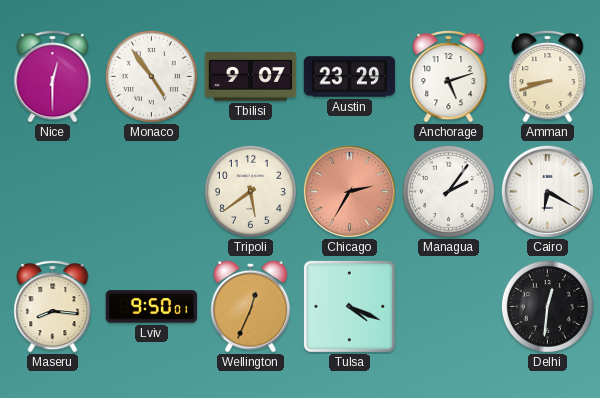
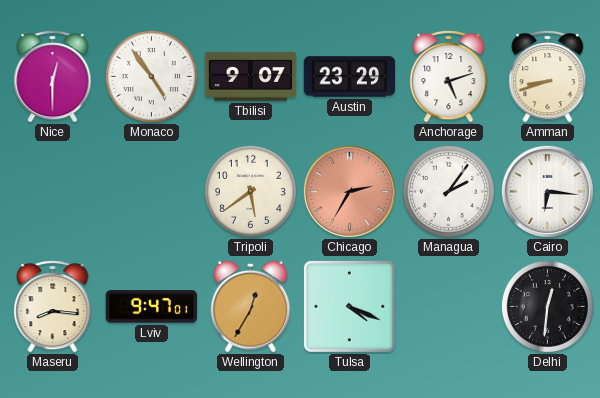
Cairo: 6:20 -> 6:16
Lviv: 9:50 -> 9:47
Wellington: 12:34 -> 12:35
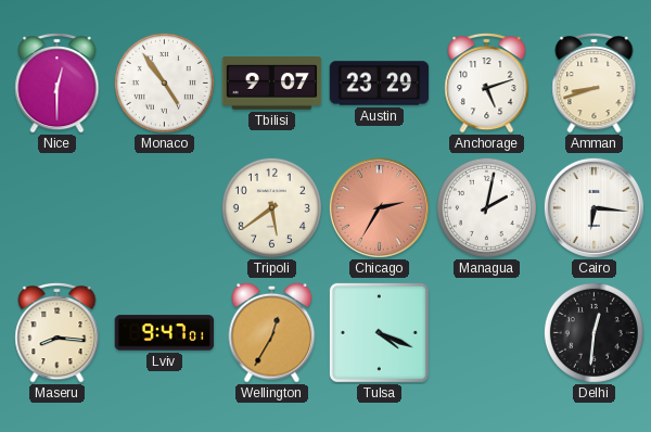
Managua: 2:06 -> 2:02
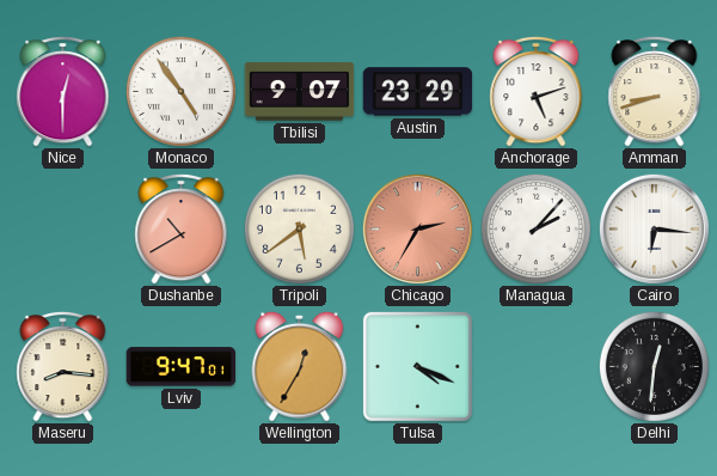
Dushanbe: none -> 10:40
Managua: 2:02 -> 2:07
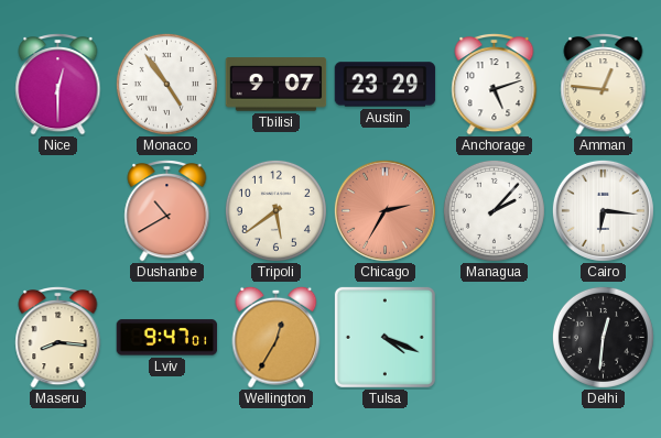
Amman: 8:42 -> 12:46
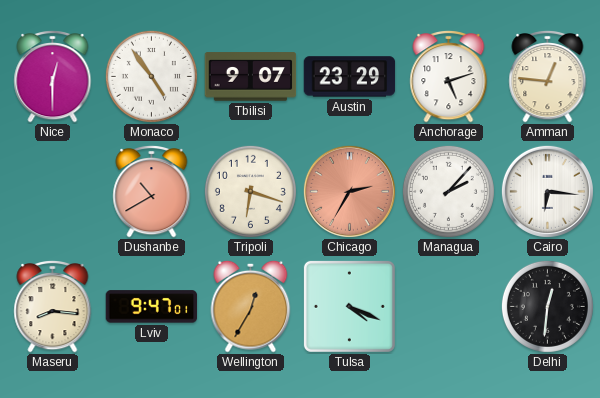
Tripoli: 5:39 -> 6:18
